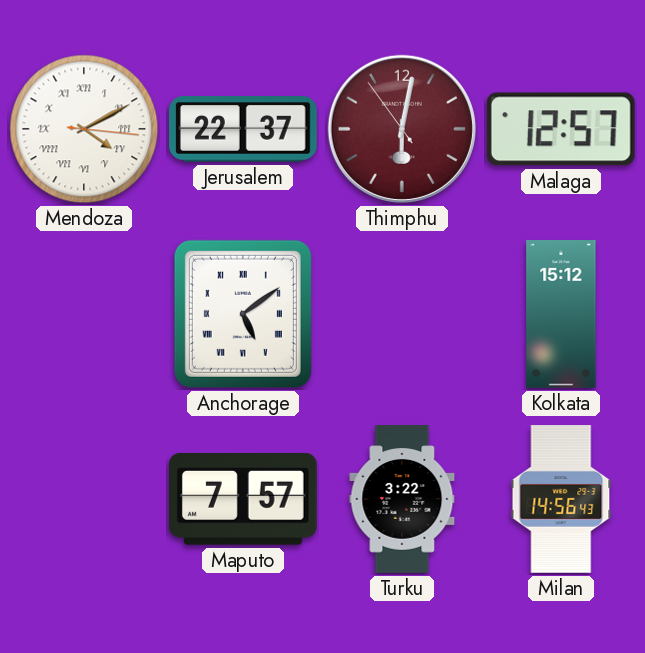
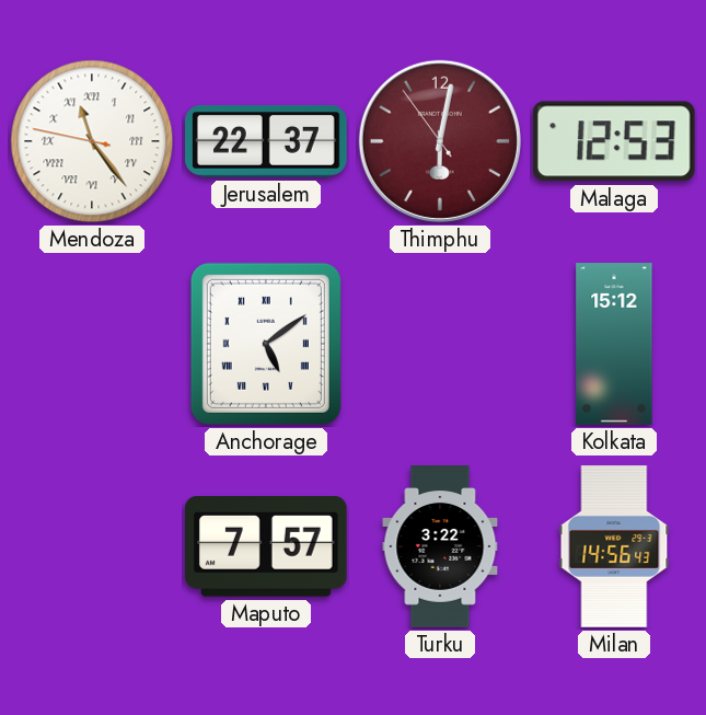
Mendoza: 4:10 -> 11:23
Malaga: 12:57 -> 12:53
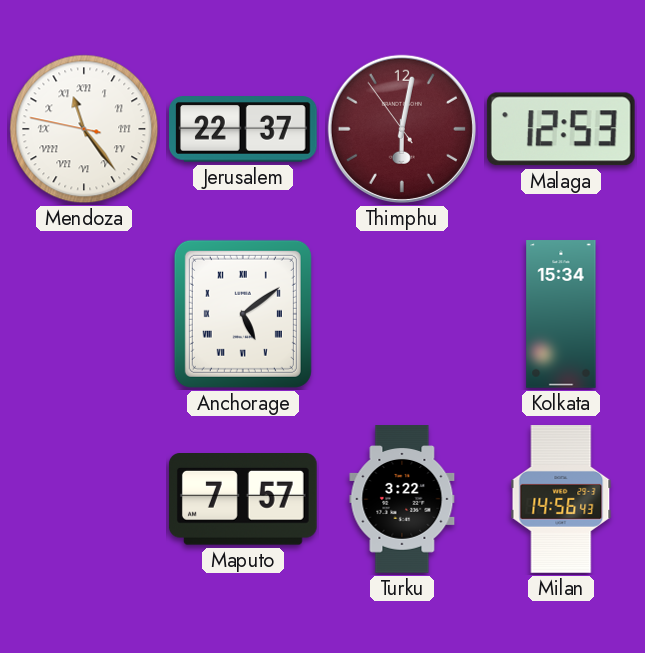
Kolkata: 15:12 -> 15:34
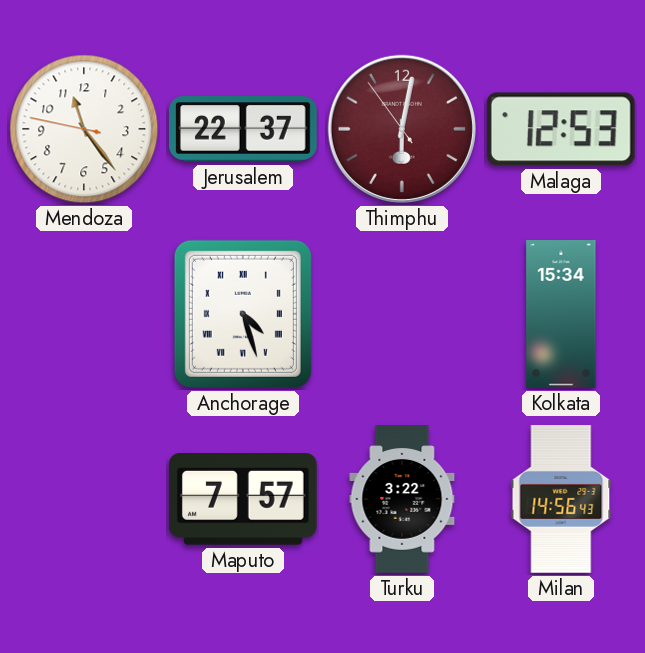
Mendoza numerals: Roman -> Arabic
Anchorage: 5:09 -> 4:27
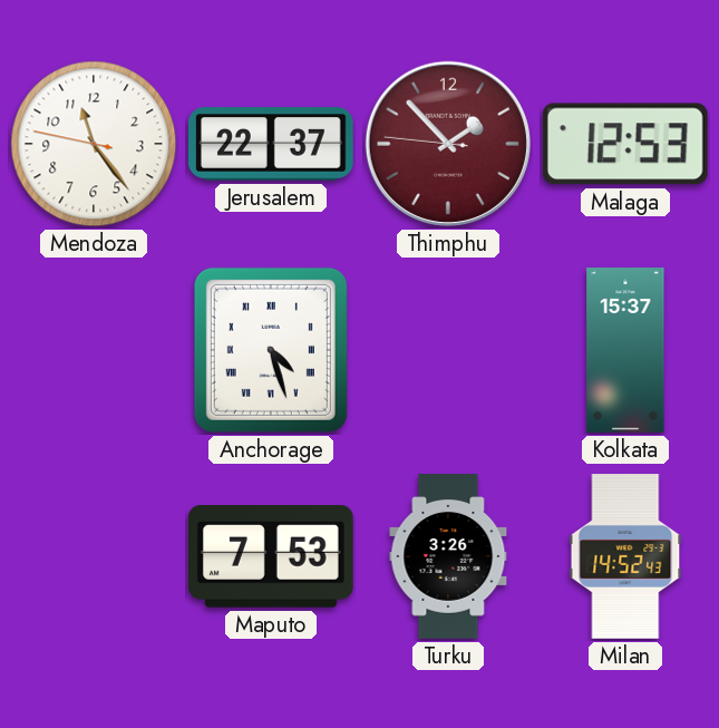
Thimphu: 6:01 -> 1:52
Kolkata: 15:34 -> 15:37
Maputo: 7:57 -> 7:53
Turku: 3:22 -> 3:26
Milan: 14:56 -> 14:52
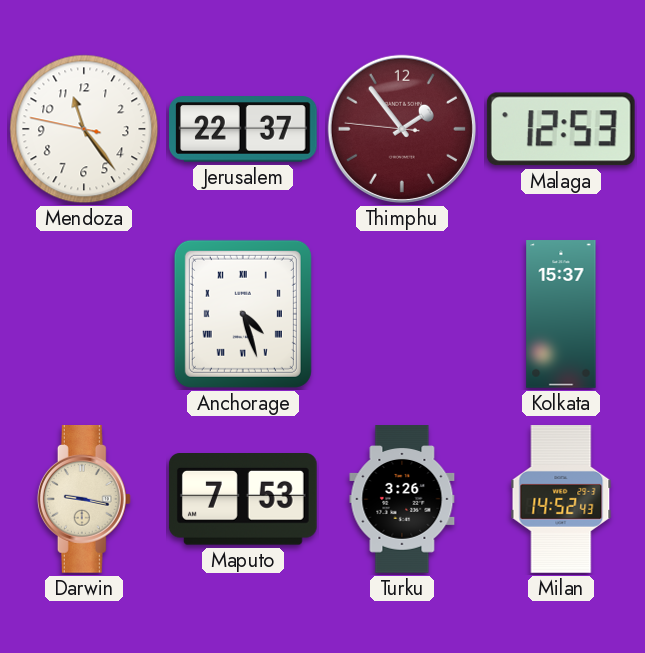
Thimphu: 1:52 -> 1:53
Darwin: none -> 9:17
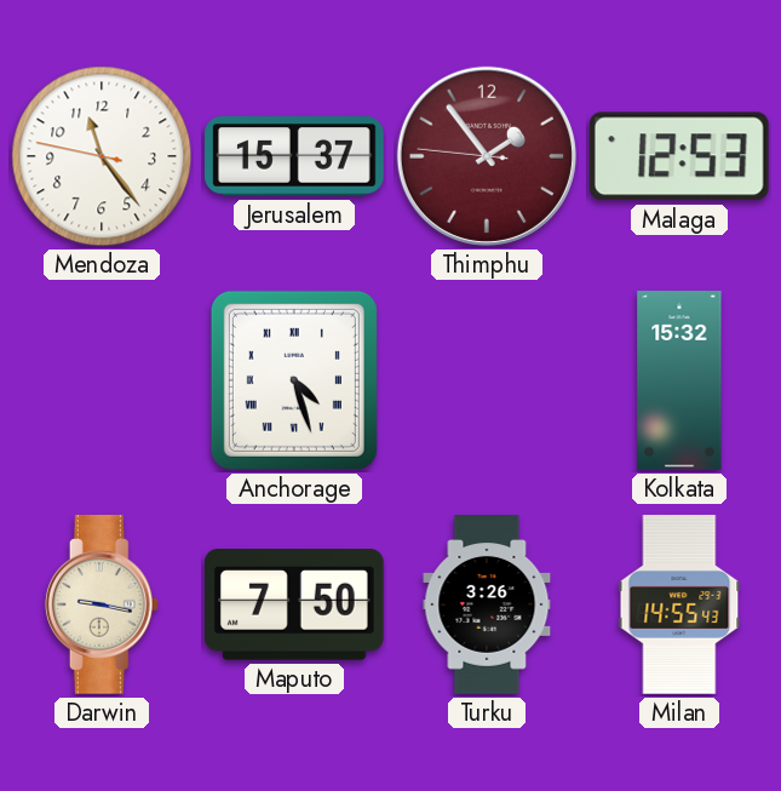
Jerusalem: 22:37 -> 15:37
Kolkata: 15:37 -> 15:32
Maputo: 7:53 -> 7:50
Milan: 14:52 -> 14:55
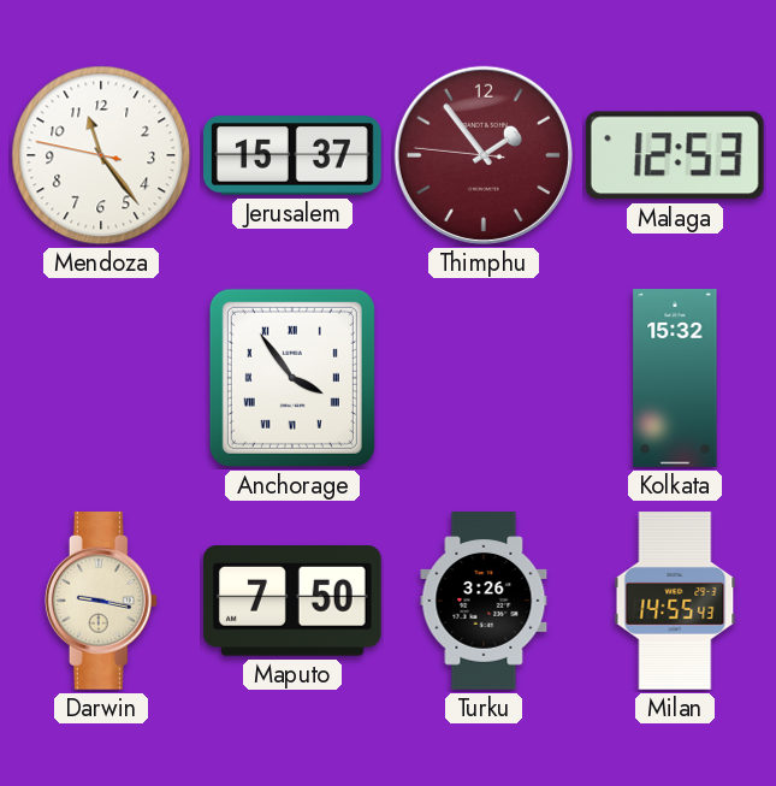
Anchorage: 4:27 -> 3:54
